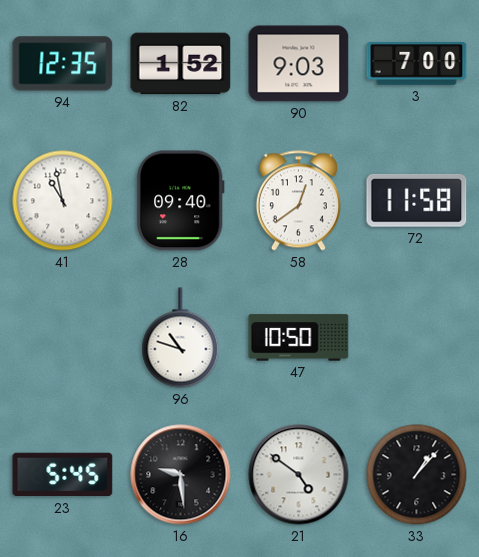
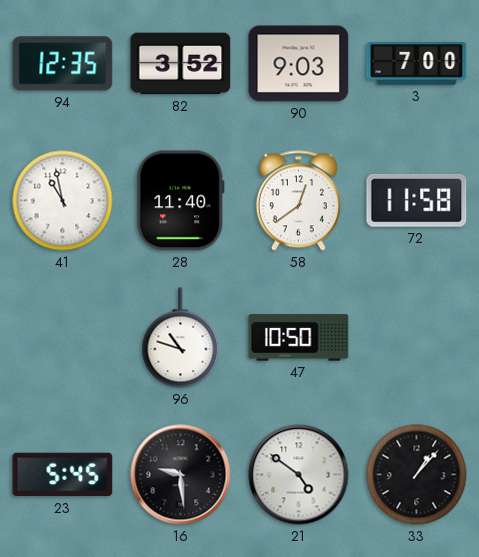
82: 1:52 -> 3:52
28: 09:40 -> 11:40
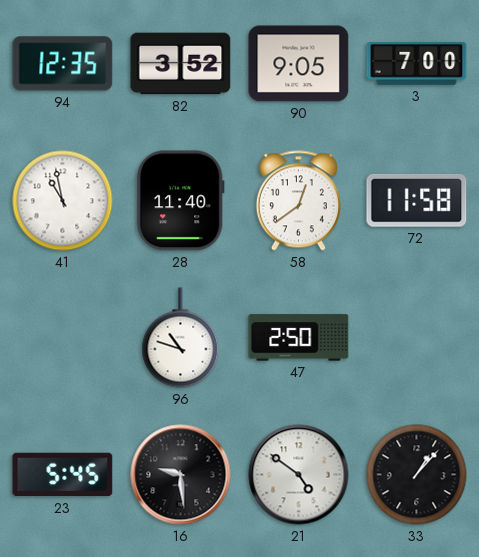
90: 9:03 -> 9:05
47: 10:50 -> 2:50
